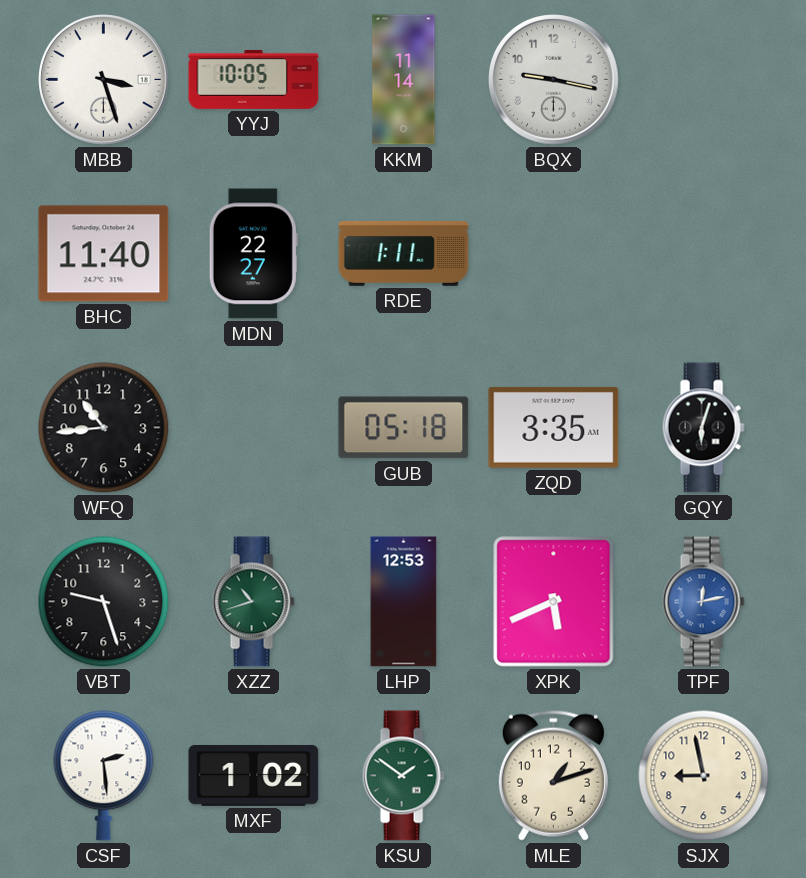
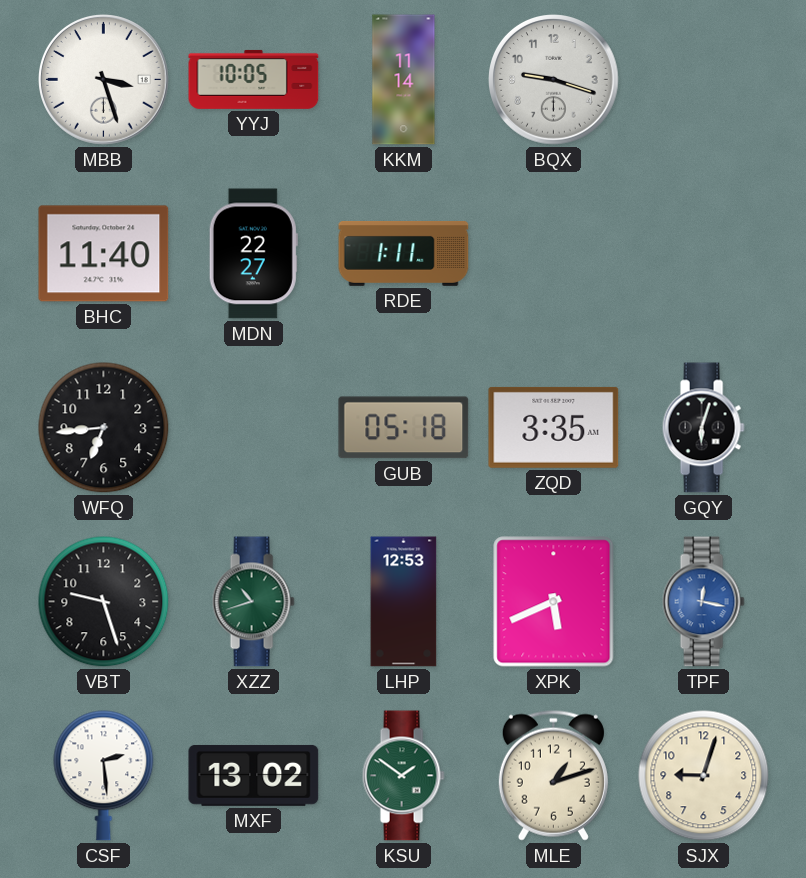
BQX: 9:17 -> 9:18
WFQ: 10:44 -> 6:44
TPF: 12:13 -> 12:17
MXF: 1:02 -> 13:02
SJX: 8:58 -> 9:03
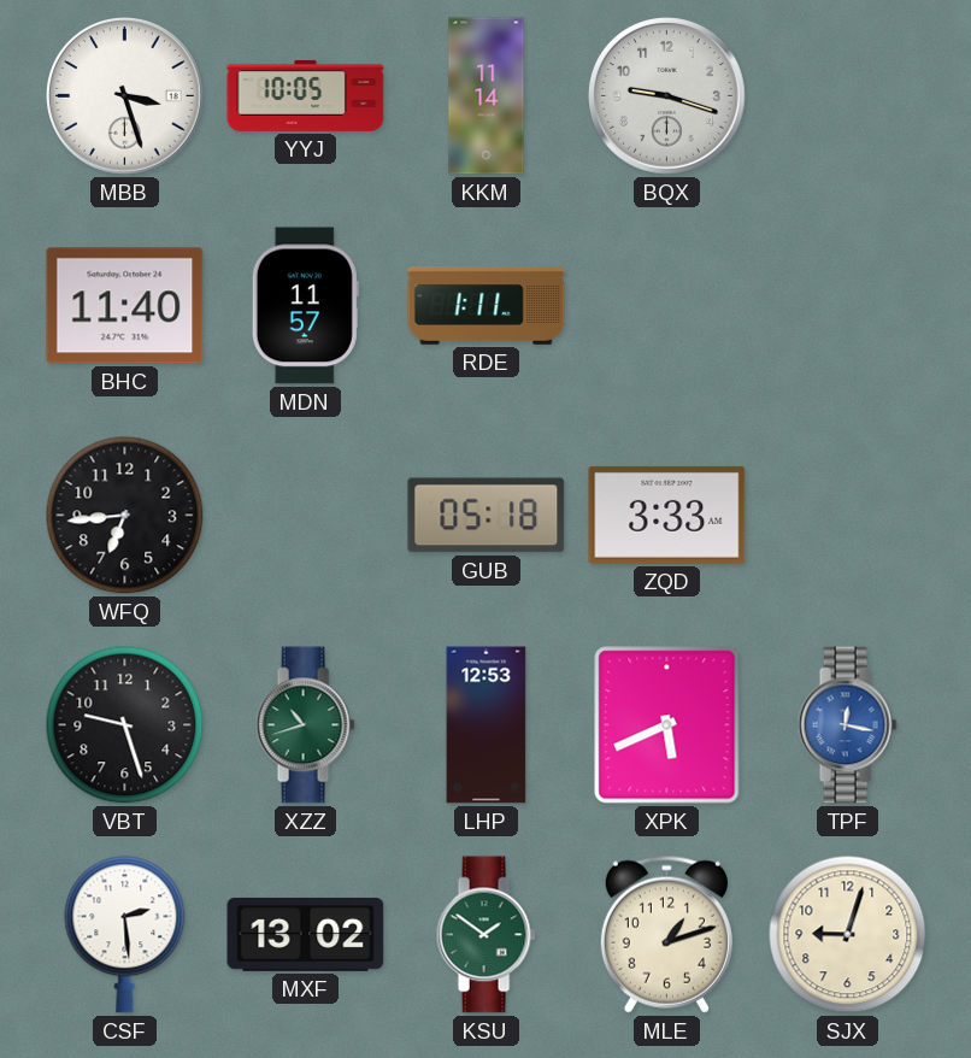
MDN: 22:27 -> 11:57
ZQD: 3:35 -> 3:33
GQY: 6:03 -> none
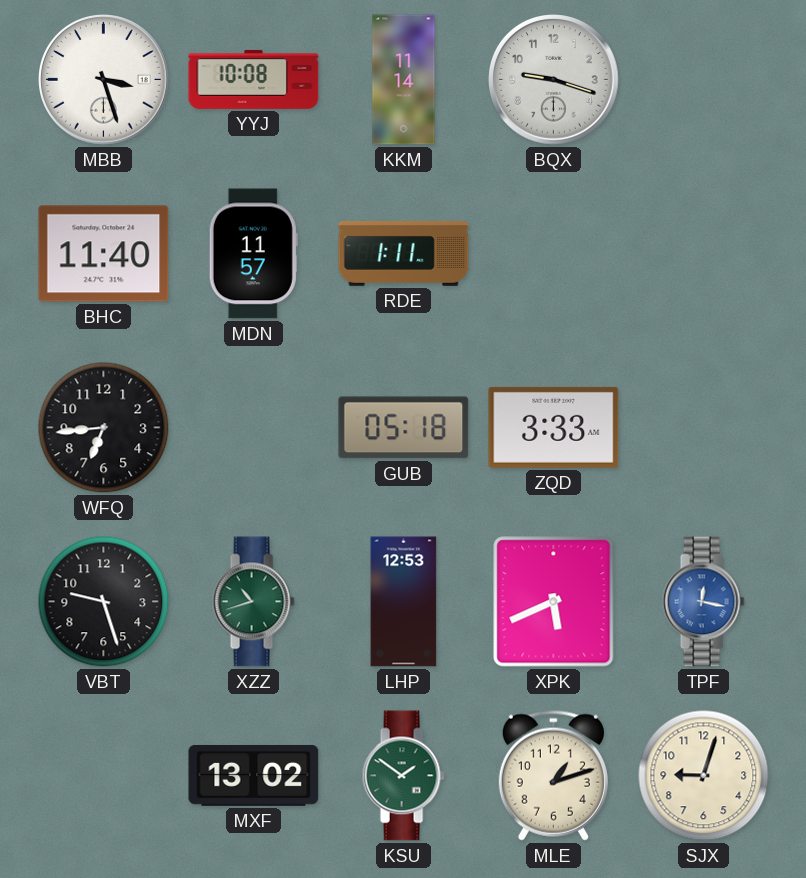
YYJ: 10:05 -> 10:08
CSF: 2:29 -> none
